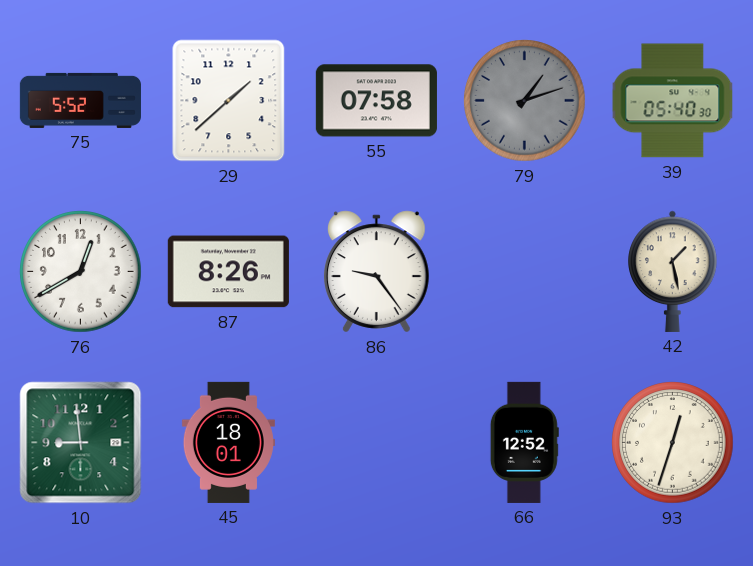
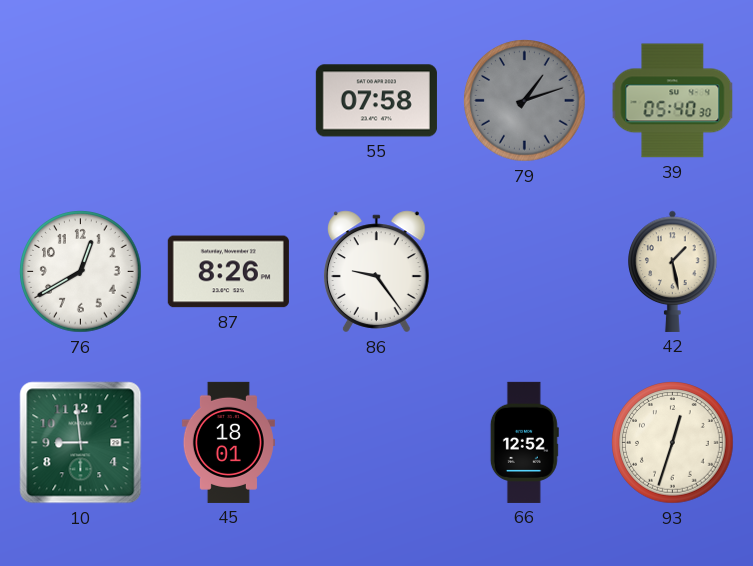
75: 5:52 -> none
29: 1:38 -> none
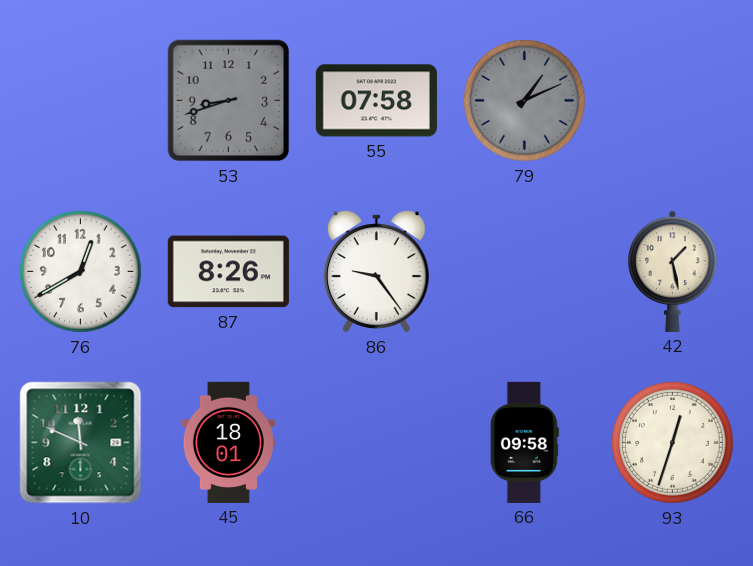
53: none -> 8:42
79: 1:12 -> 1:11
39: 05:40 -> none
10: 8:59 -> 11:49
66: 12:52 -> 09:58
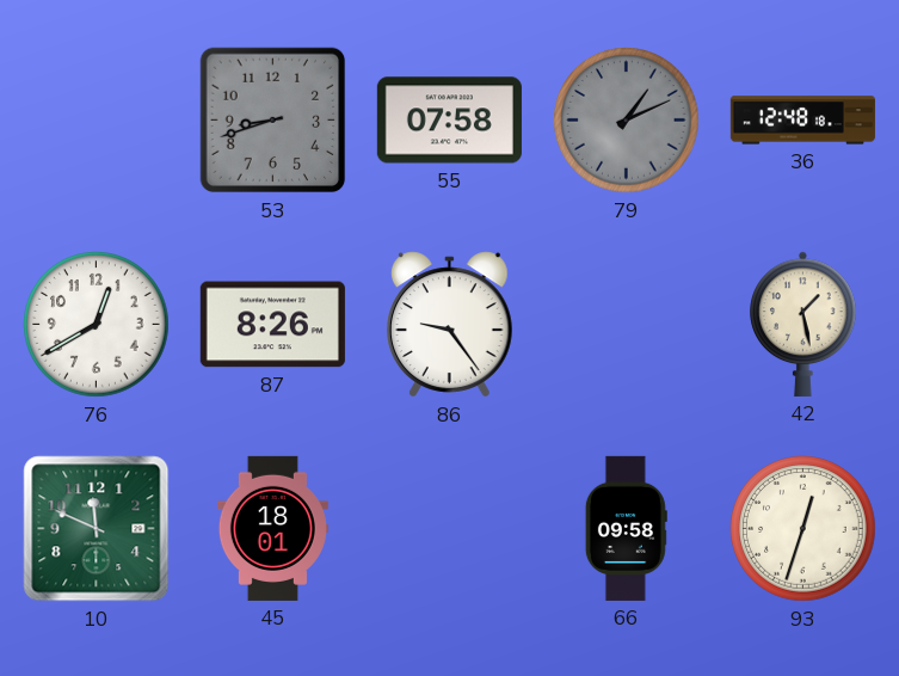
36: none -> 12:48
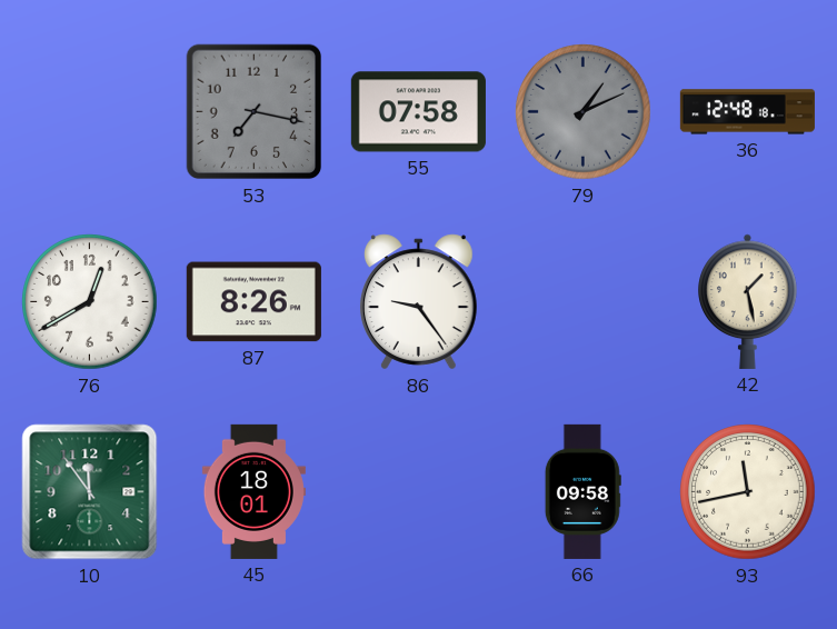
53: 8:42 -> 7:17
10: 11:49 -> 11:54
93: 12:33 -> 11:43
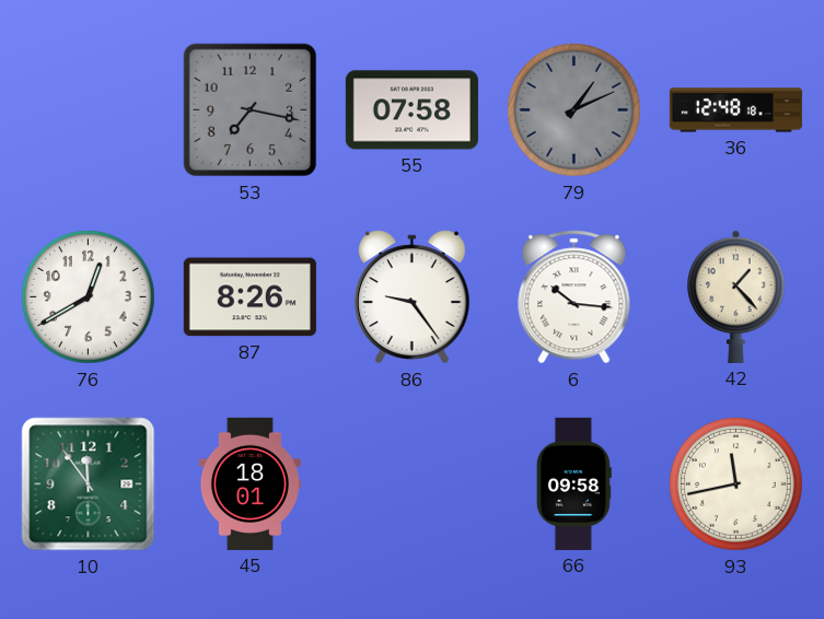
6: none -> 10:16
42: 1:28 -> 1:23
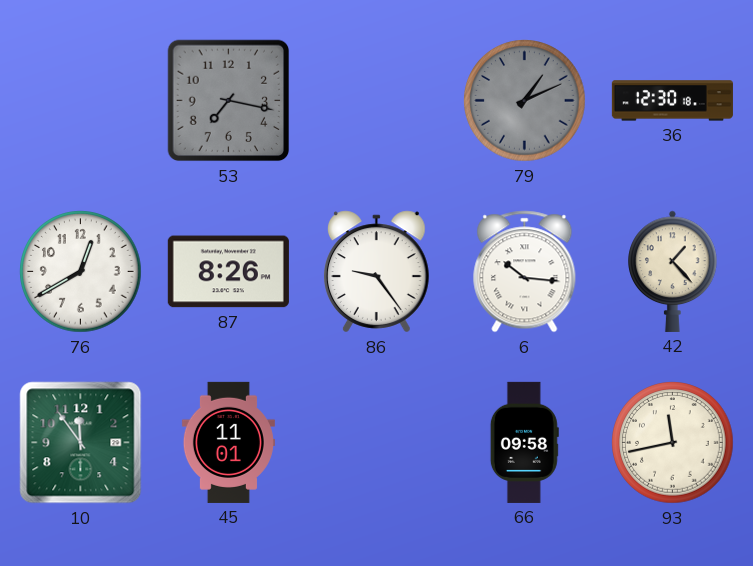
55: 07:58 -> none
36: 12:48 -> 12:30
45: 18:01 -> 11:01
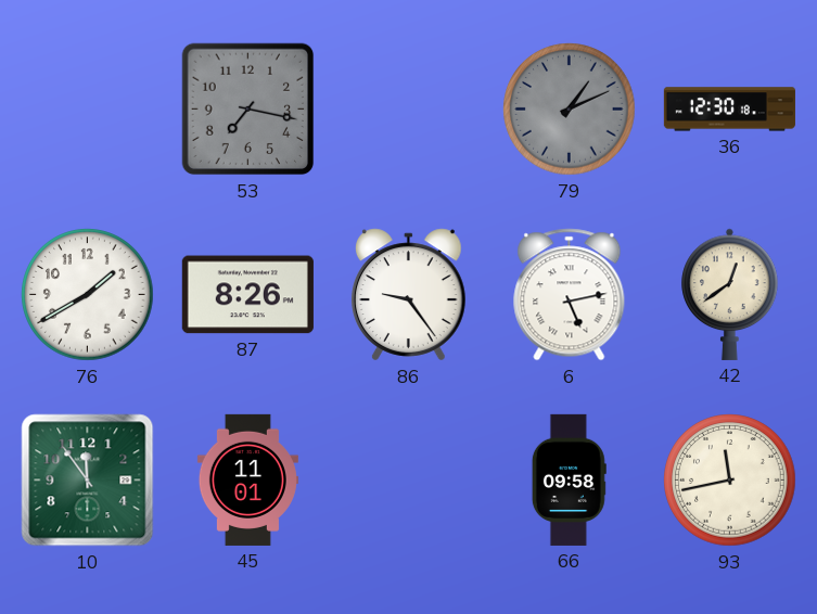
76: 12:40 -> 1:40
6: 10:16 -> 5:13
42: 1:23 -> 12:39
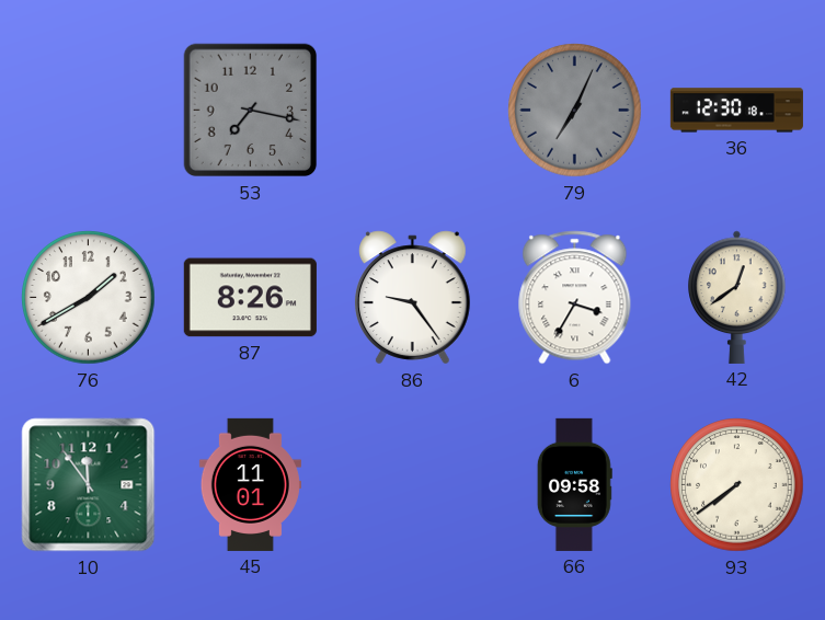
79: 1:11 -> 7:04
6: 5:13 -> 3:35
93: 11:43 -> 7:39
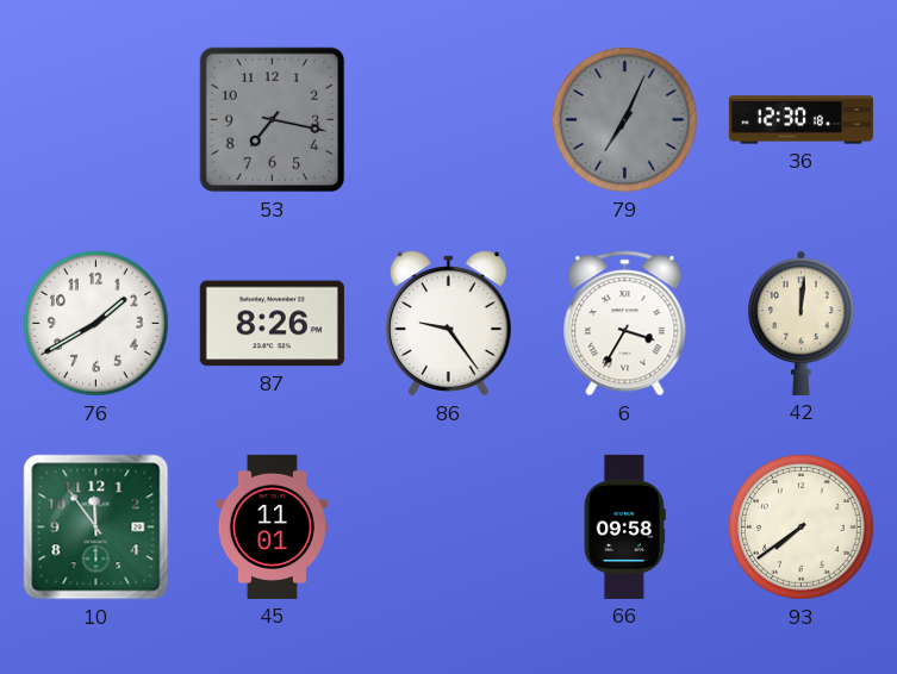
42: 12:39 -> 12:01
